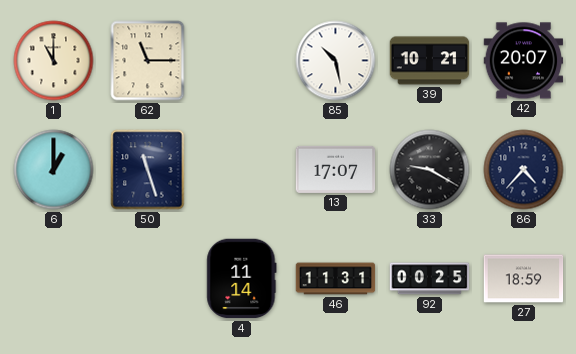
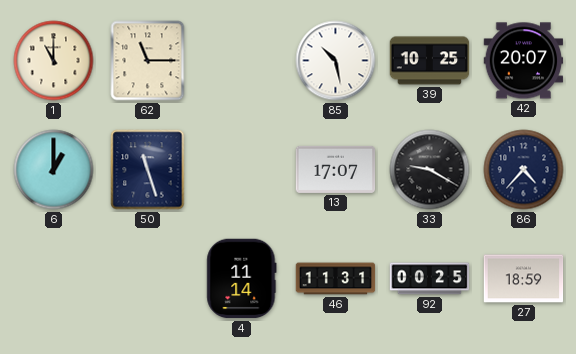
39: 10:21 -> 10:25
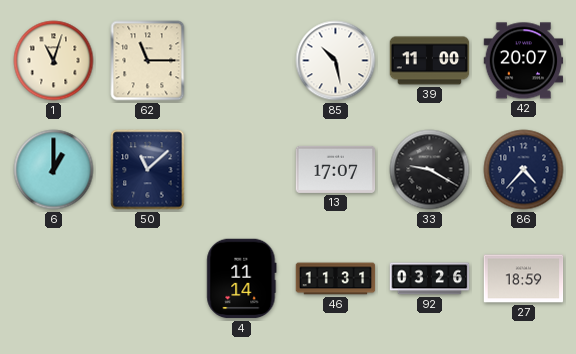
1: 11:00 -> 11:03
39: 10:25 -> 11:00
50: 11:27 -> 11:08
92: 00:25 -> 03:26
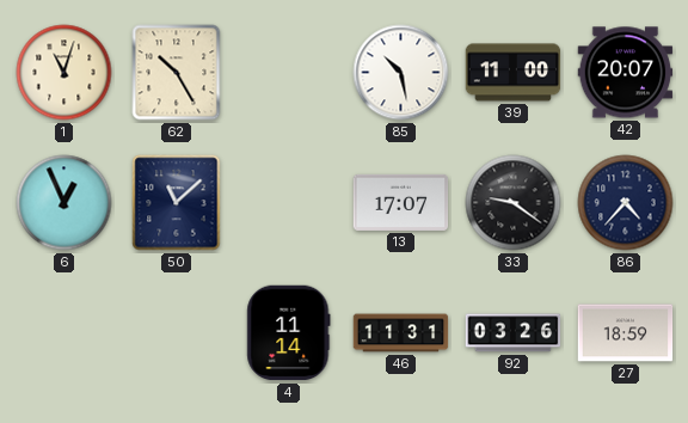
62: 11:15 -> 10:25
6: 1:00 -> 12:56
33: 9:20 -> 9:21
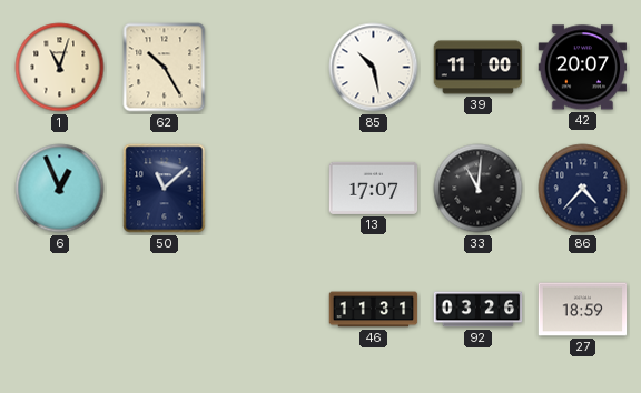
33: 9:21 -> 11:01
4: 11:14 -> none
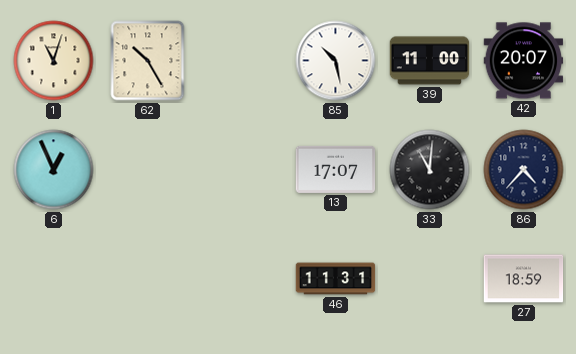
50: 11:08 -> none
92: 03:26 -> none
